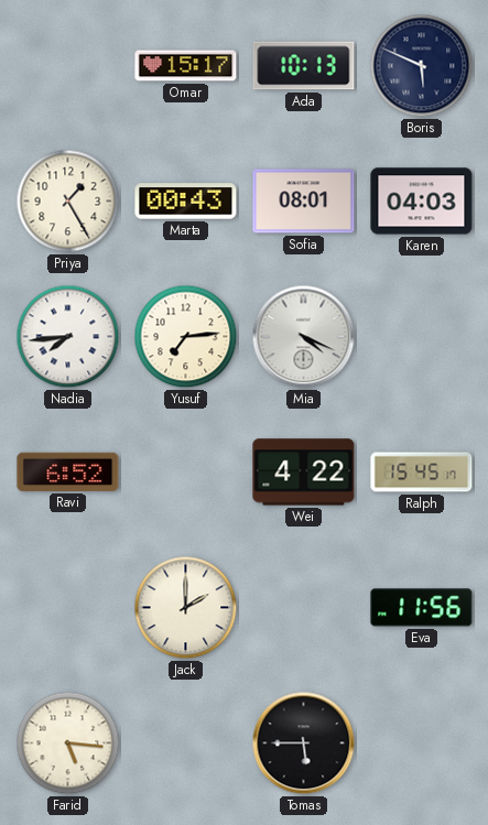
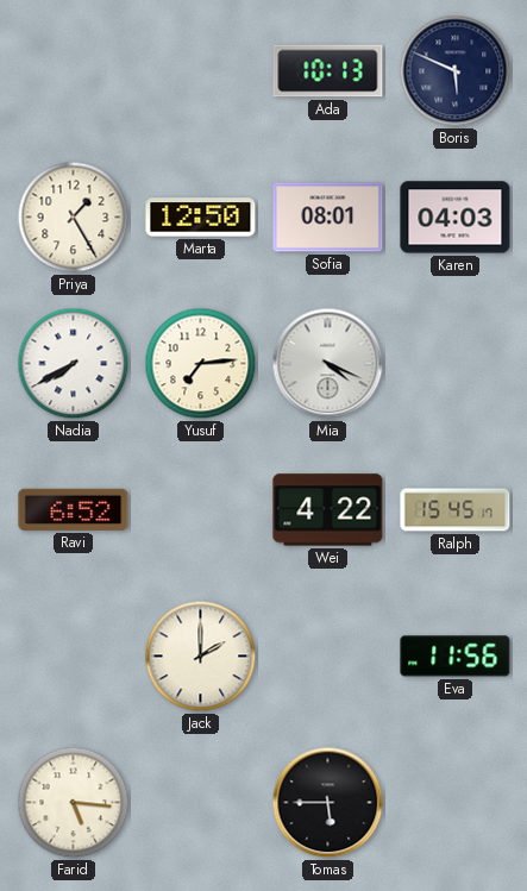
Omar: 15:17 -> none
Marta: 00:43 -> 12:50
Nadia: 7:44 -> 7:40
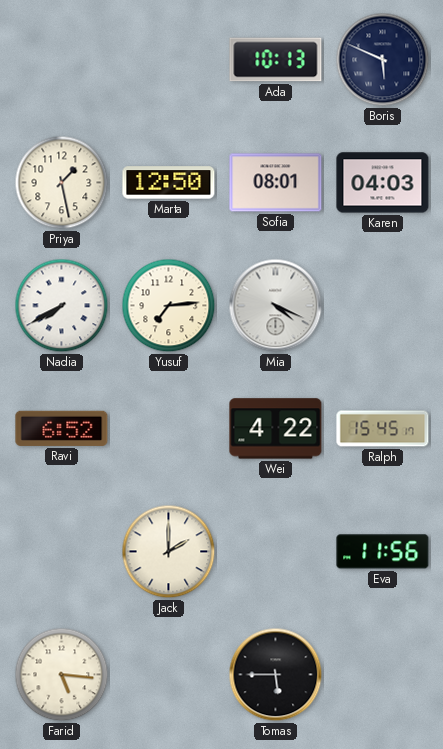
Priya: 1:25 -> 1:28
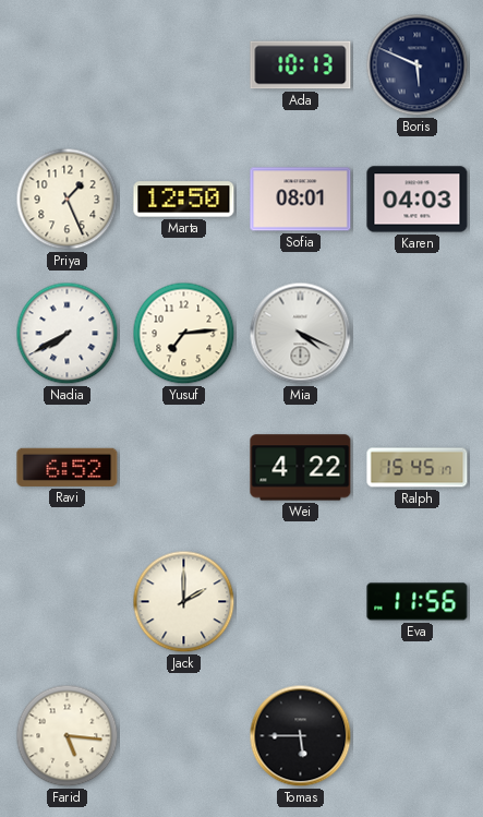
Priya: 1:28 -> 1:26
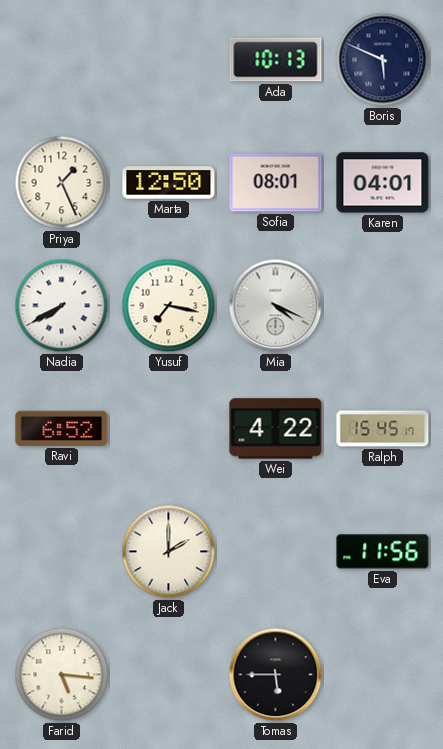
Karen: 04:03 -> 04:01
Yusuf: 7:14 -> 7:17
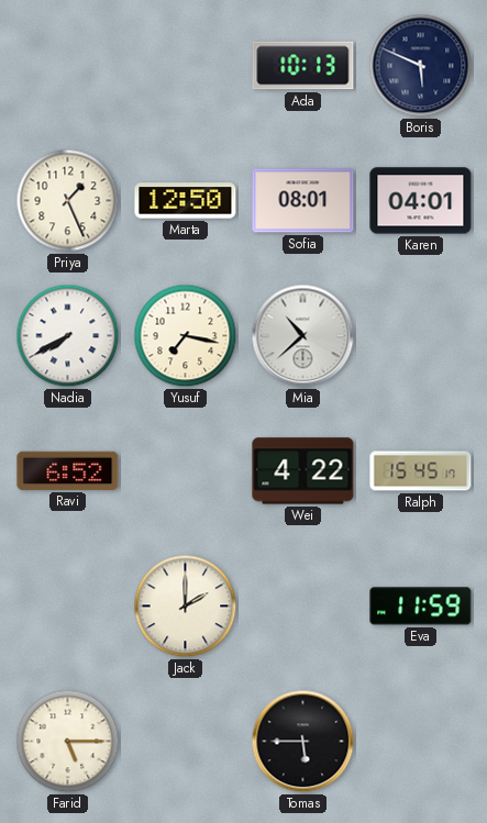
Mia: 4:19 -> 10:38
Eva: 11:56 -> 11:59
Farid: 5:16 -> 5:15
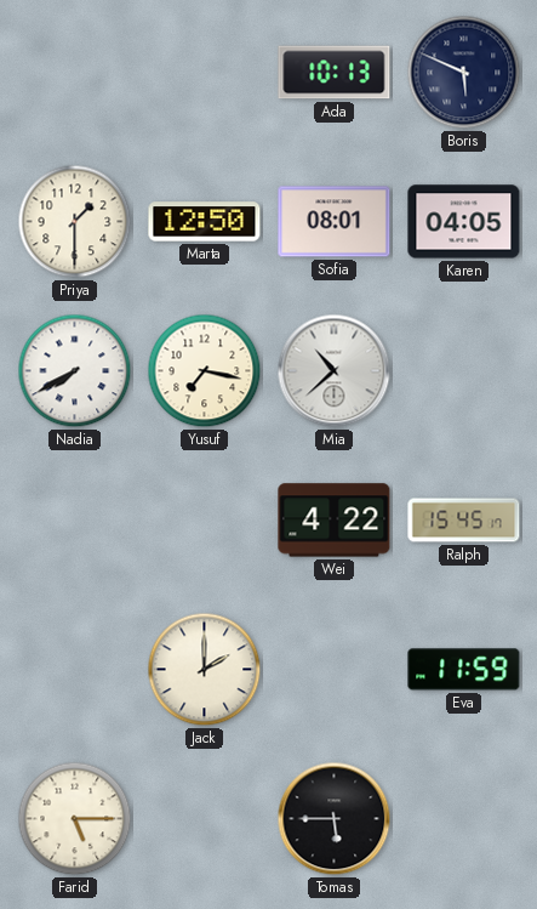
Priya: 1:26 -> 1:30
Karen: 04:01 -> 04:05
Ravi: 6:52 -> none
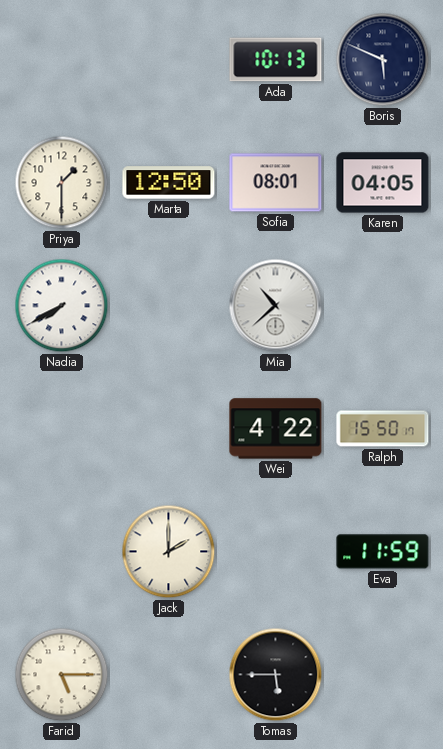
Yusuf: 7:17 -> none
Ralph: 15:45 -> 15:50
